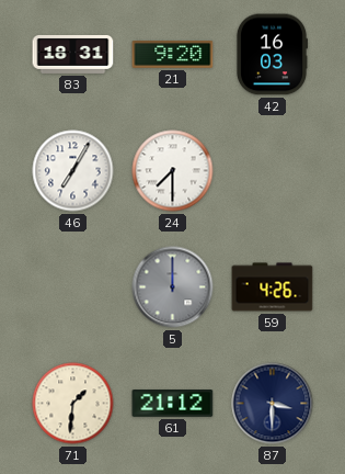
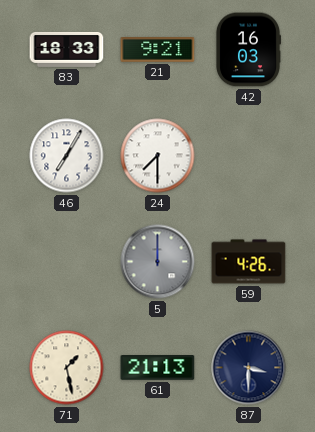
83: 18:31 -> 18:33
21: 9:20 -> 9:21
71: 1:31 -> 1:28
61: 21:12 -> 21:13
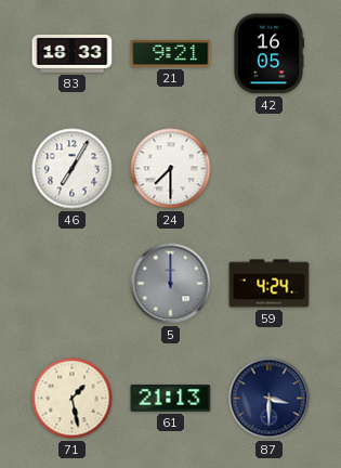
42: 16:03 -> 16:05
59: 4:26 -> 4:24
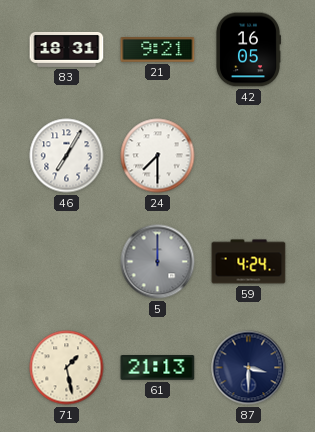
83: 18:33 -> 18:31
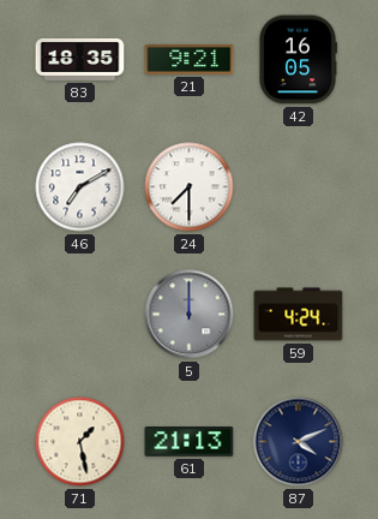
83: 18:31 -> 18:35
46: 7:05 -> 7:10
87: 3:30 -> 4:11
